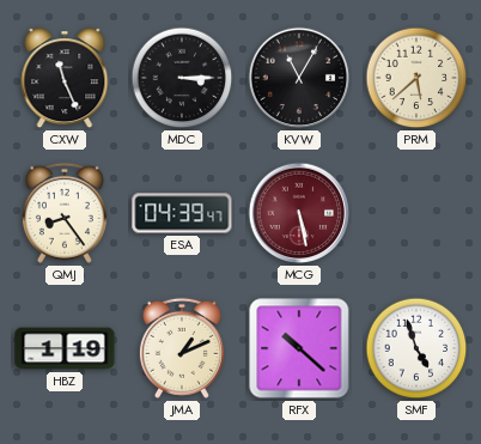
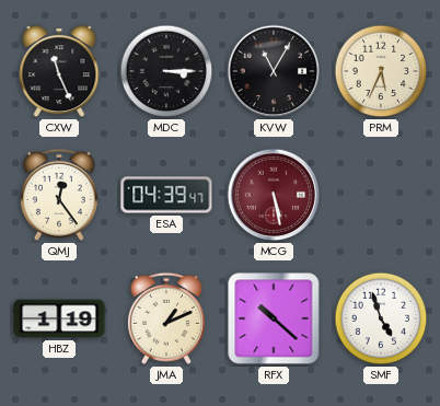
PRM: 5:38 -> 5:34
QMJ: 8:24 -> 12:24
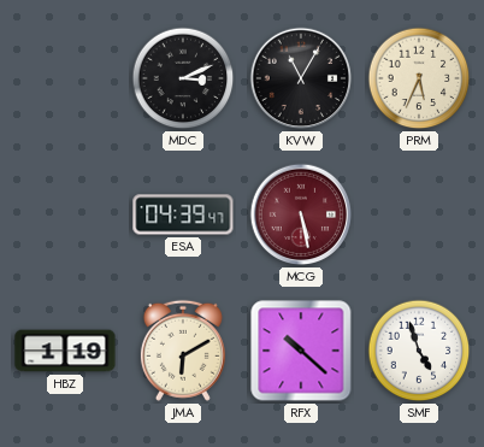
CXW: 11:26 -> none
MDC: 3:15 -> 3:11
QMJ: 12:24 -> none
JMA: 1:11 -> 6:10
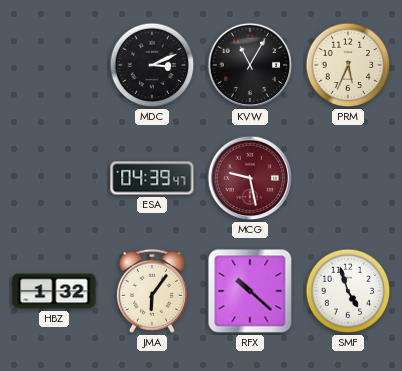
MCG: 5:28 -> 9:28
HBZ: 1:19 -> 1:32
JMA: 6:10 -> 6:06
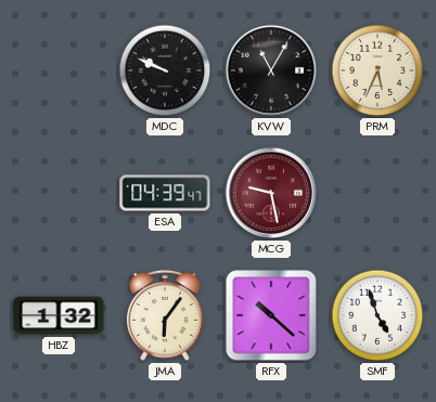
MDC: 3:11 -> 9:49
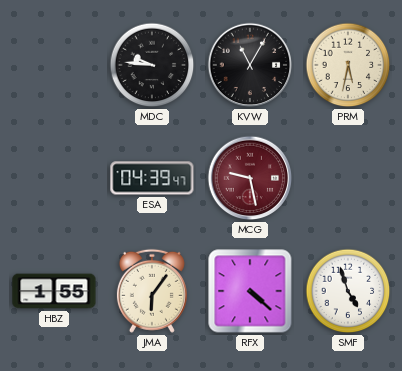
MDC: 9:49 -> 9:46
PRM: 5:34 -> 5:32
HBZ: 1:32 -> 1:55
RFX: 10:22 -> 4:22
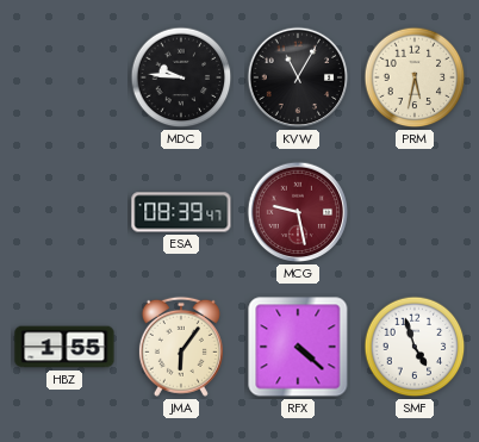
ESA: 04:39 -> 08:39
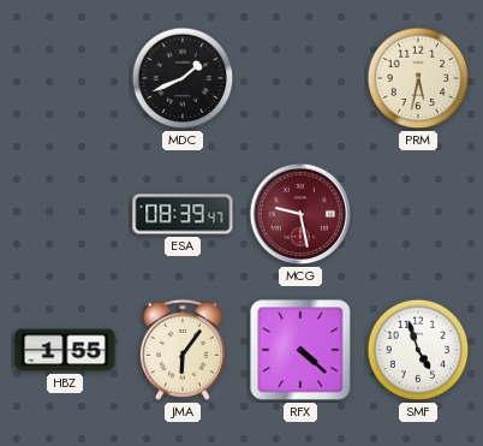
MDC: 9:46 -> 1:41
KVW: 11:05 -> none
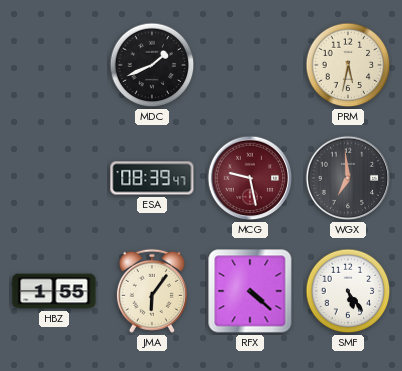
WGX: none -> 6:59
SMF: 4:57 -> 5:24
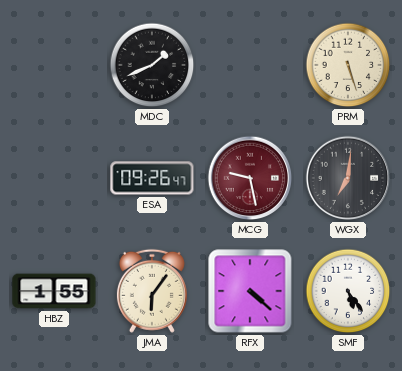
PRM: 5:32 -> 5:27
ESA: 08:39 -> 09:26
WGX: 6:59 -> 7:01
